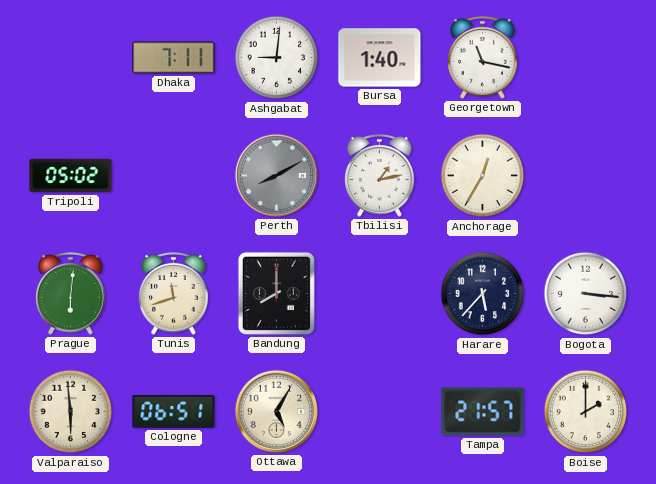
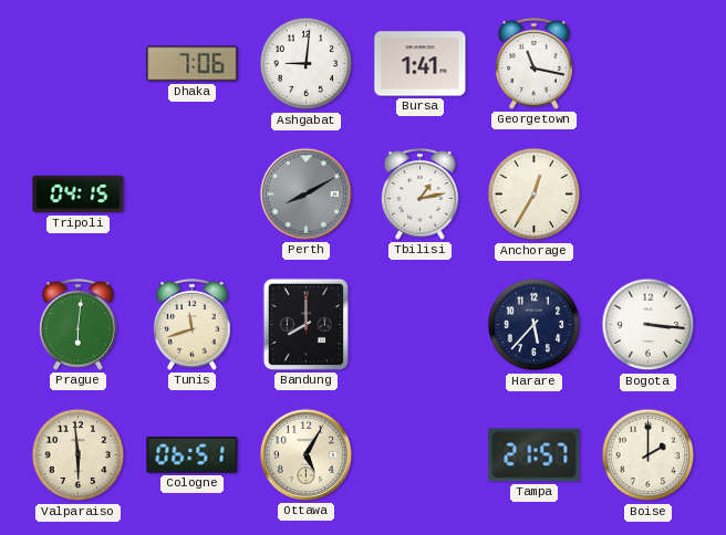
Dhaka: 7:11 -> 7:06
Bursa: 1:40 -> 1:41
Tripoli: 05:02 -> 04:15
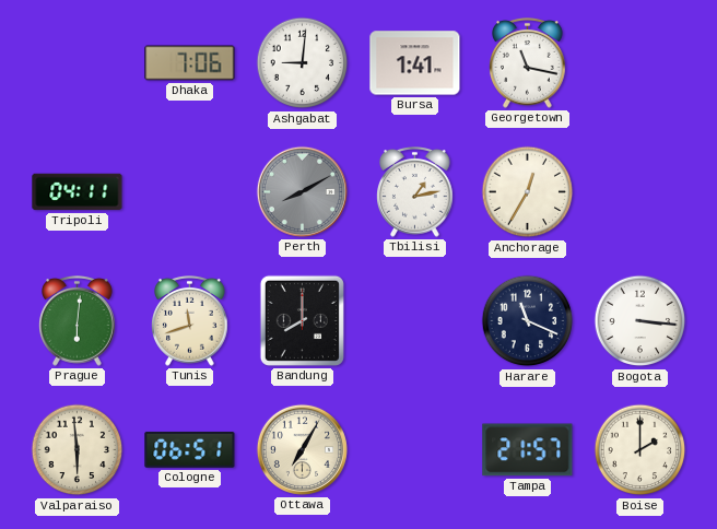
Tripoli: 04:15 -> 04:11
Harare: 5:37 -> 11:19
Ottawa: 5:05 -> 7:05
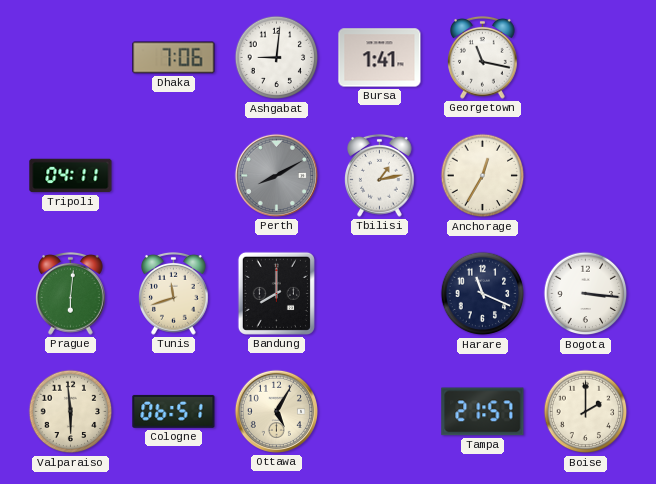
Ottawa: 7:05 -> 5:05
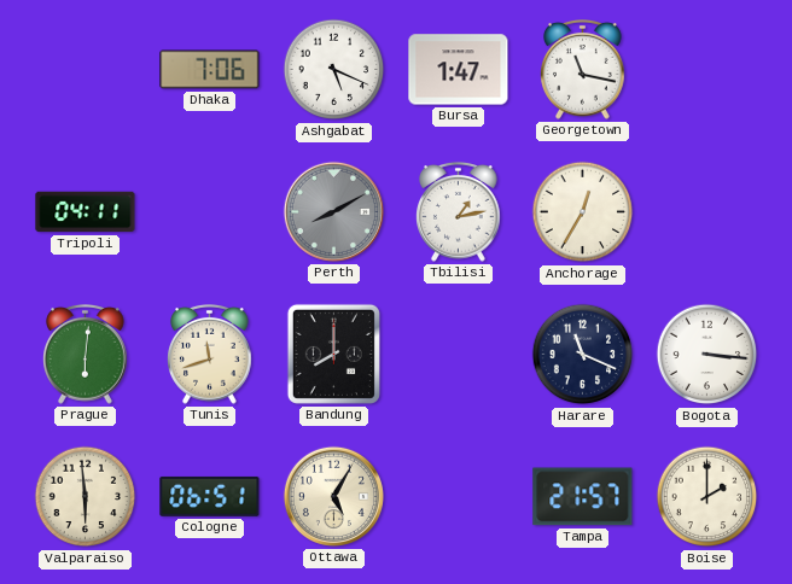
Ashgabat: 9:01 -> 5:19
Bursa: 1:41 -> 1:47
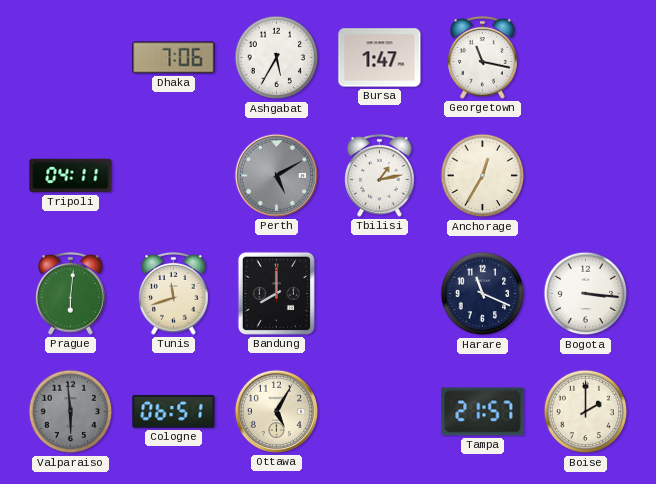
Ashgabat: 5:19 -> 5:35
Perth: 8:10 -> 5:10
Valparaiso dial: cream -> grey
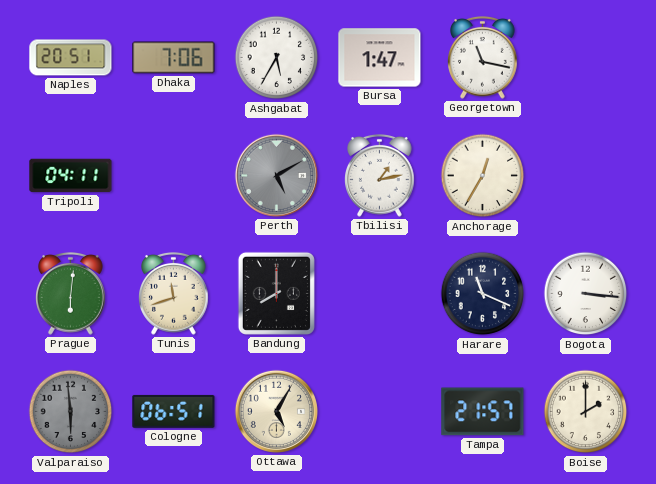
Naples: none -> 20:51
